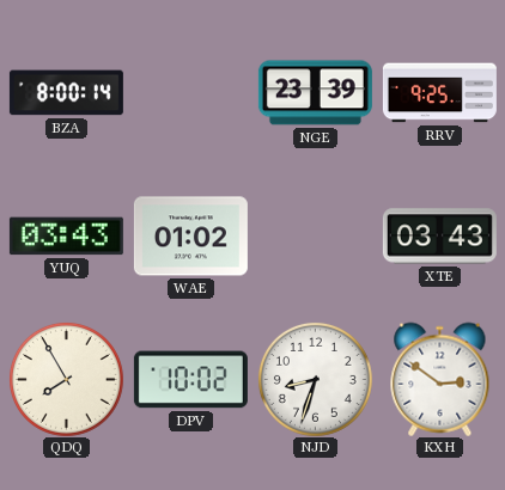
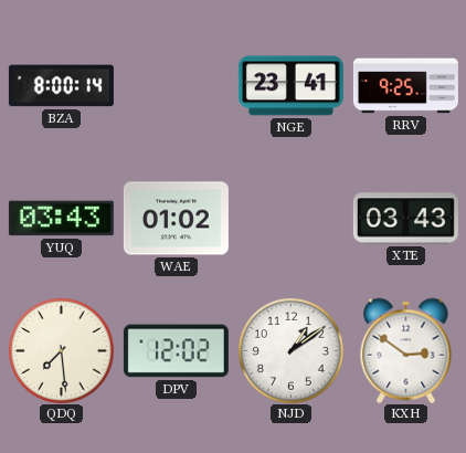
NGE: 23:39 -> 23:41
QDQ: 7:55 -> 7:29
DPV: 10:02 -> 12:02
NJD: 8:33 -> 1:09
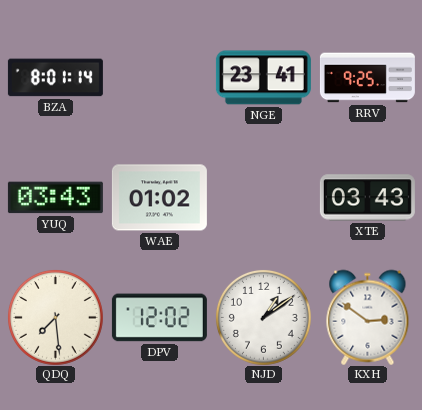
BZA: 8:00 -> 8:01
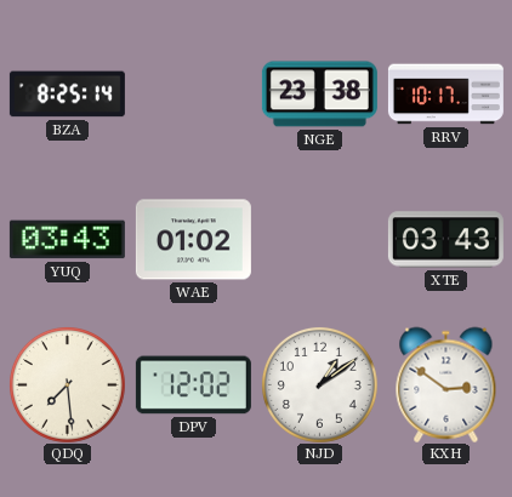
BZA: 8:01 -> 8:25
NGE: 23:41 -> 23:38
RRV: 9:25 -> 10:17
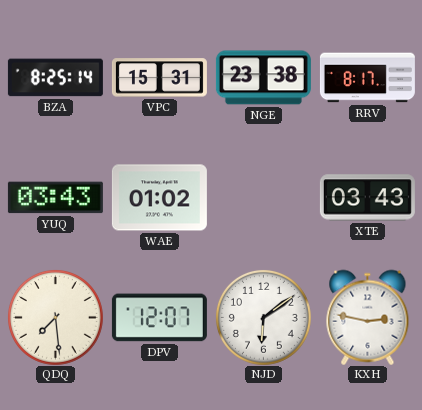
VPC: none -> 15:31
RRV: 10:17 -> 8:17
DPV: 12:02 -> 12:07
NJD: 1:09 -> 6:09
KXH: 2:51 -> 2:47
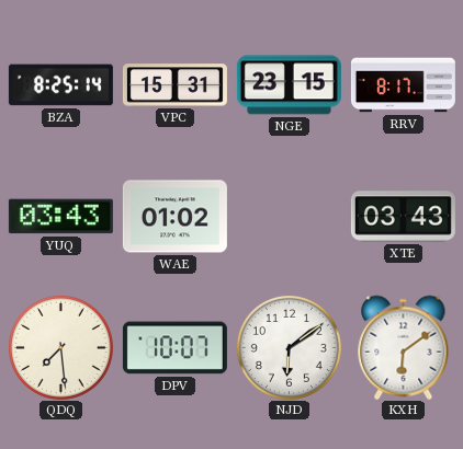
NGE: 23:38 -> 23:15
DPV: 12:07 -> 10:07
KXH: 2:47 -> 6:09
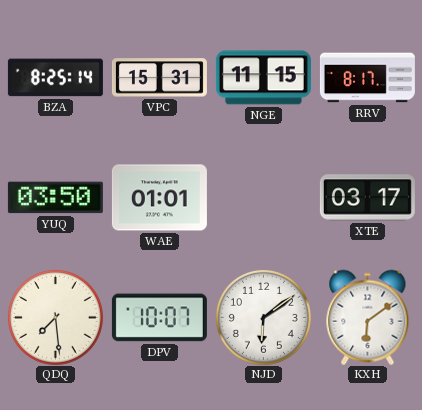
NGE: 23:15 -> 11:15
YUQ: 03:43 -> 03:50
WAE: 01:02 -> 01:01
XTE: 03:43 -> 03:17
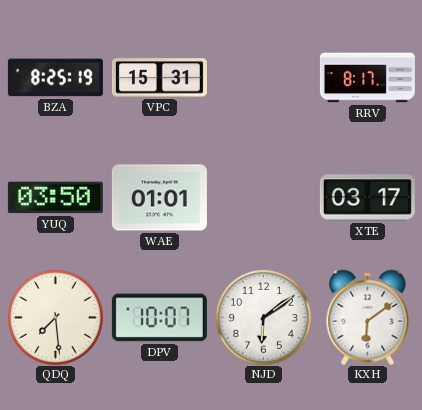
BZA: 8:25:14 -> 8:25:19
NGE: 11:15 -> none
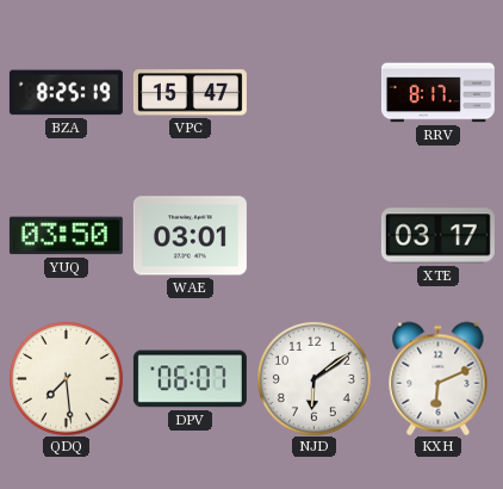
VPC: 15:31 -> 15:47
WAE: 01:01 -> 03:01
DPV: 10:07 -> 06:07
KXH: 6:09 -> 6:11
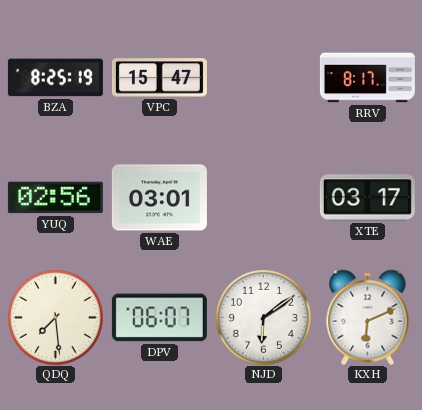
YUQ: 03:50 -> 02:56
